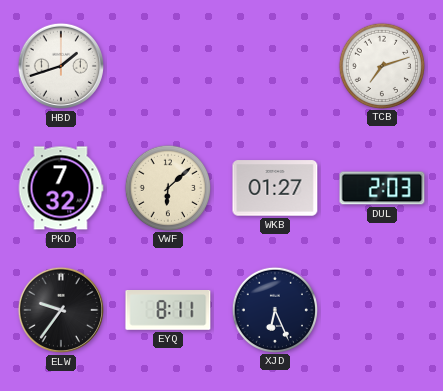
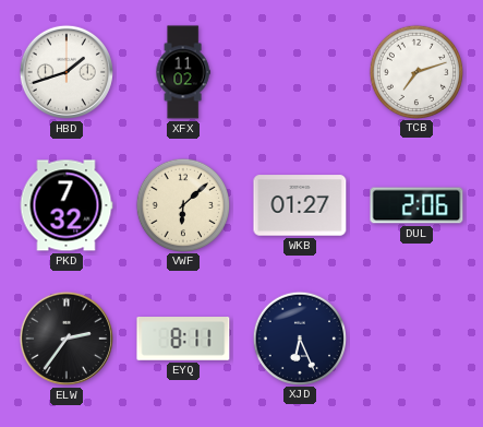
XFX: none -> 11:02
DUL: 2:03 -> 2:06
ELW: 9:36 -> 2:36
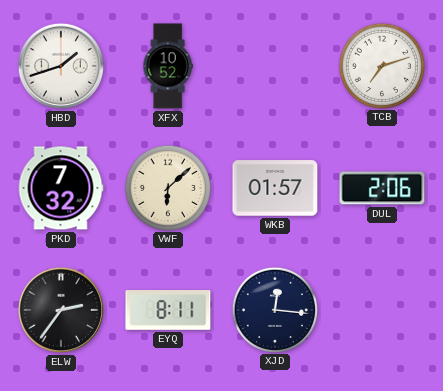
XFX: 11:02 -> 10:52
WKB: 01:27 -> 01:57
XJD: 6:26 -> 12:16
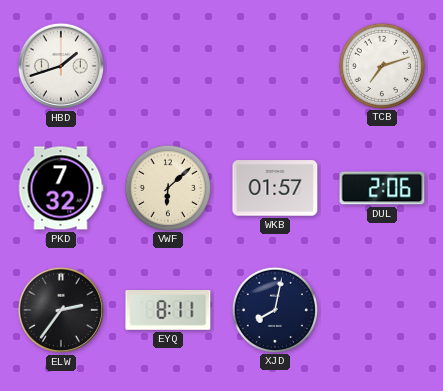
XFX: 10:52 -> none
XJD: 12:16 -> 8:02
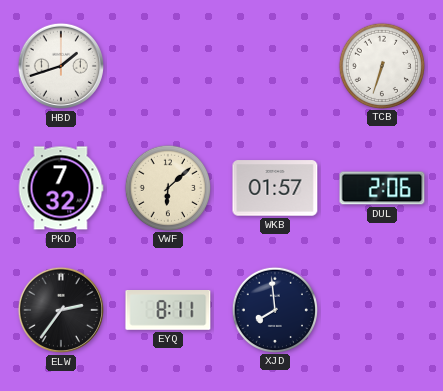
TCB: 7:12 -> 6:33
XJD: 8:02 -> 7:59
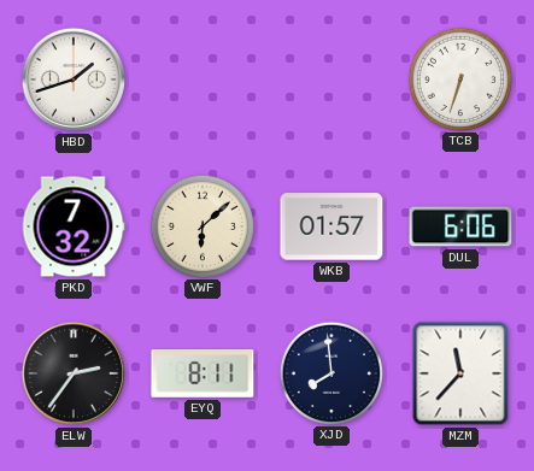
DUL: 2:06 -> 6:06
MZM: none -> 11:37
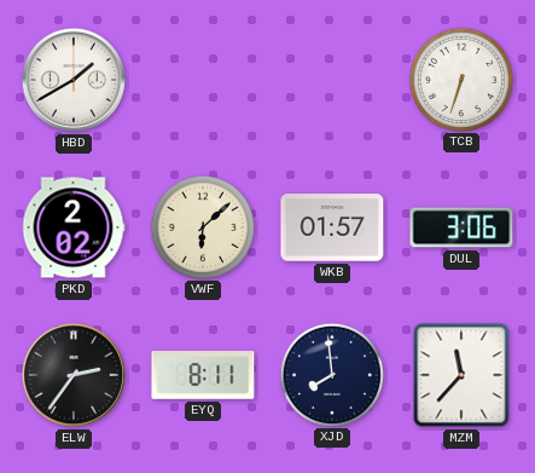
HBD: 1:42 -> 1:40
PKD: 7:32 -> 2:02
DUL: 6:06 -> 3:06
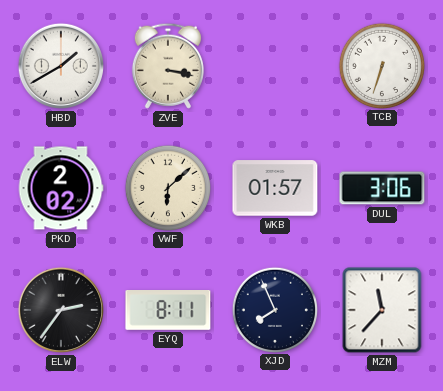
ZVE: none -> 3:17
XJD: 7:59 -> 7:56
